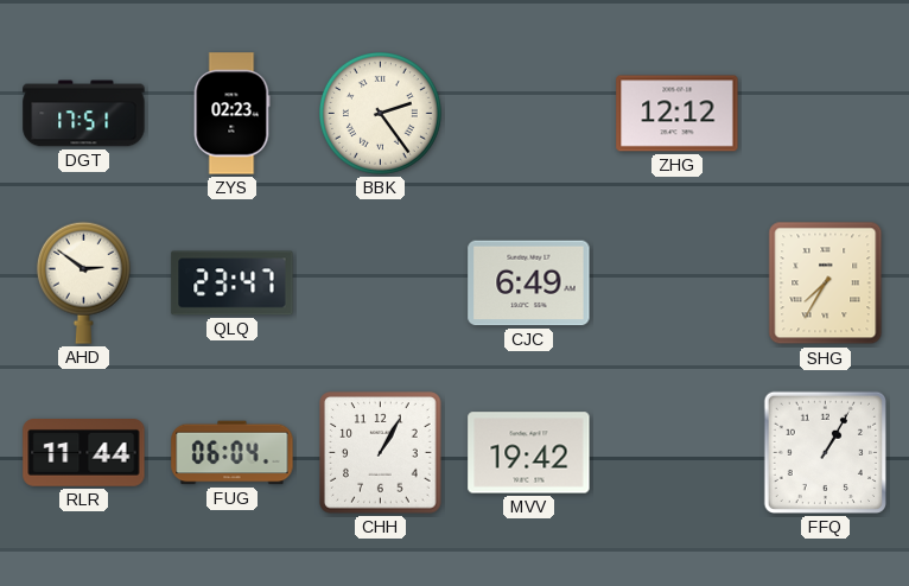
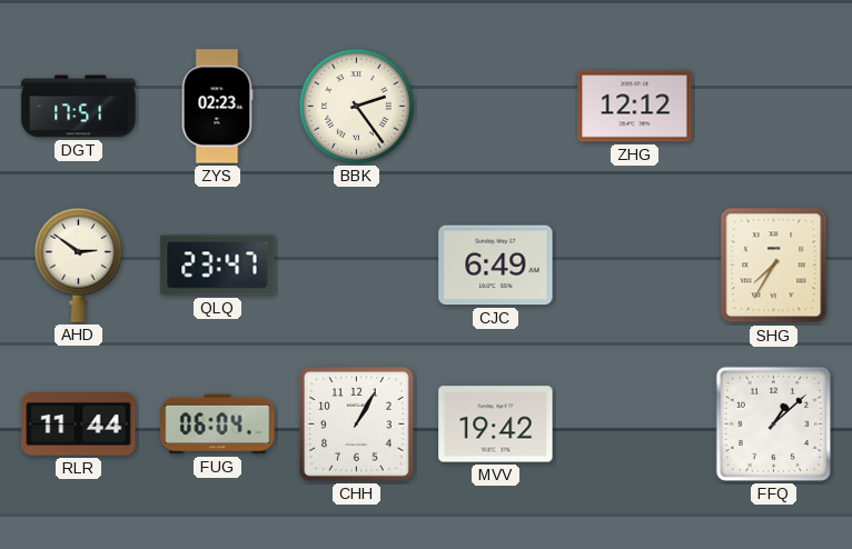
FFQ: 1:05 -> 1:08
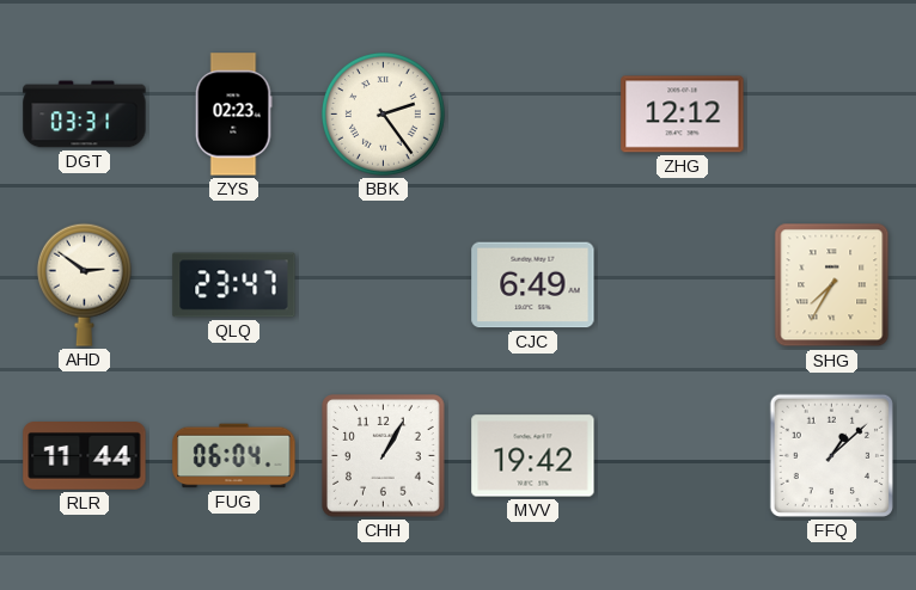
DGT: 17:51 -> 03:31
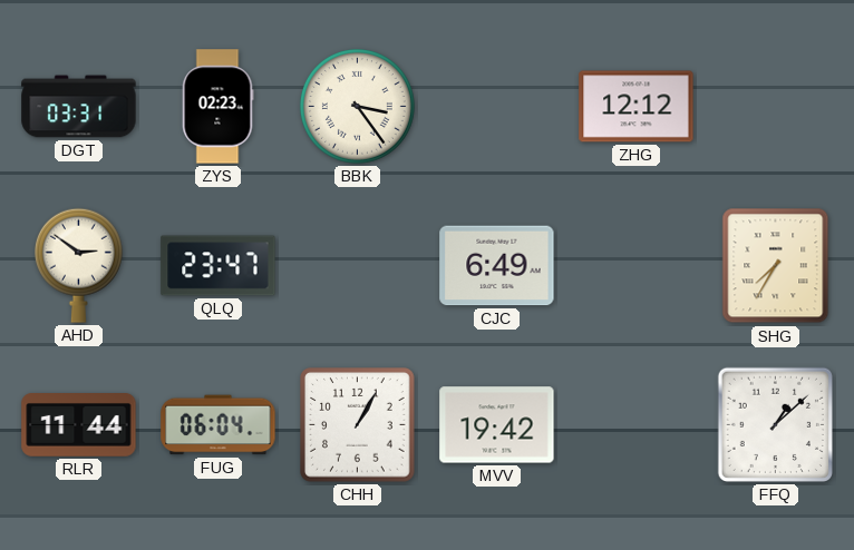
BBK: 2:24 -> 3:24
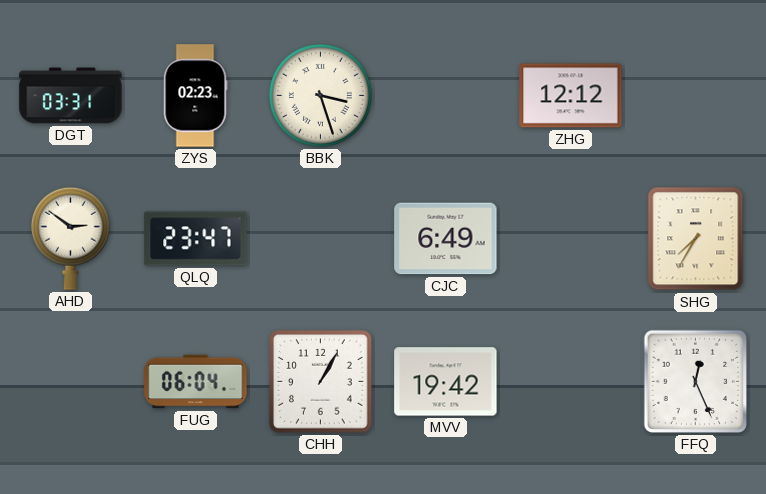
BBK: 3:24 -> 3:27
RLR: 11:44 -> none
FFQ: 1:08 -> 12:26
